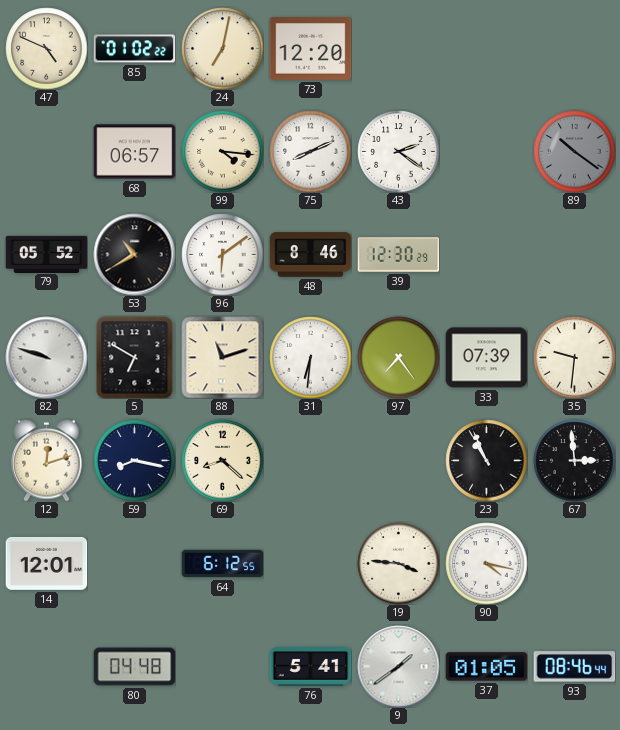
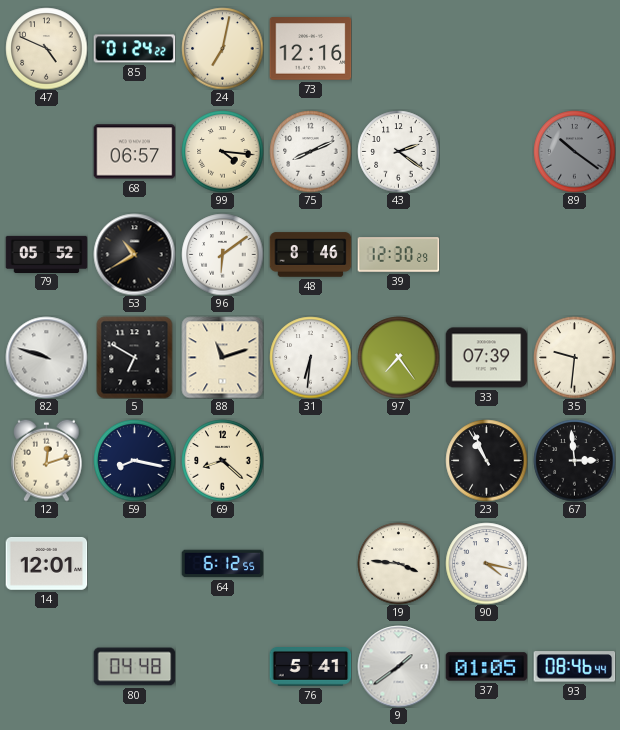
85: 01:02 -> 01:24
73: 12:20 -> 12:16
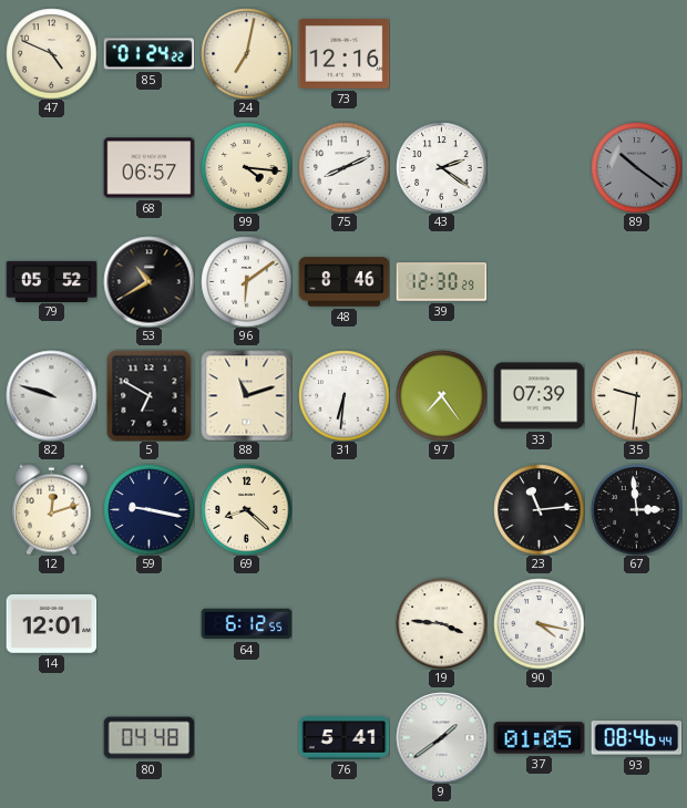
59: 8:17 -> 9:17
23: 10:56 -> 11:14
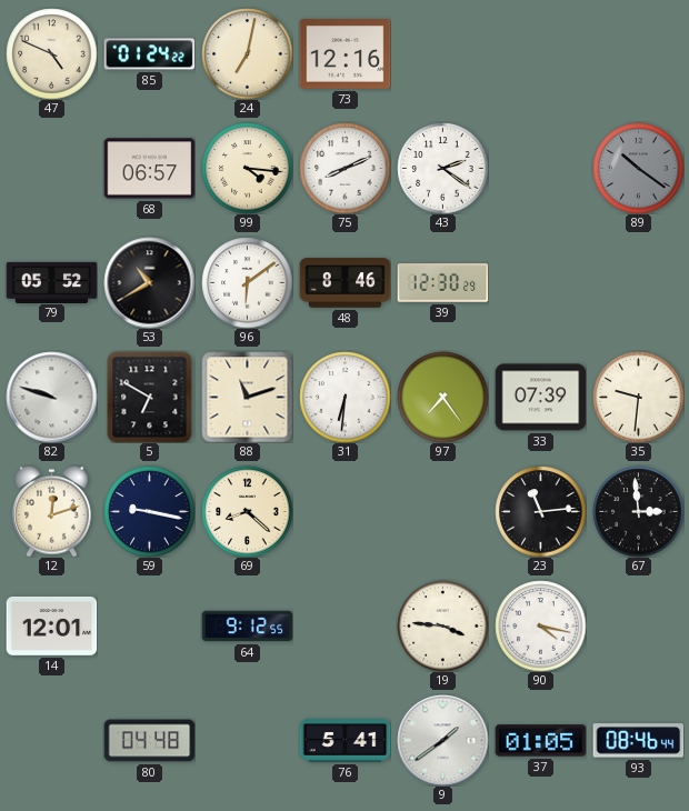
64: 6:12 -> 9:12
